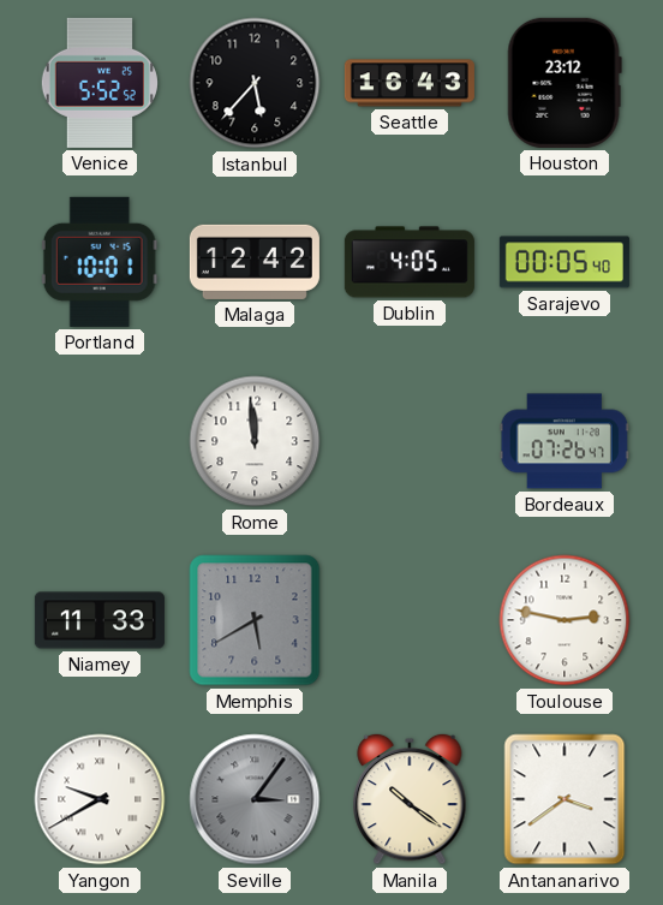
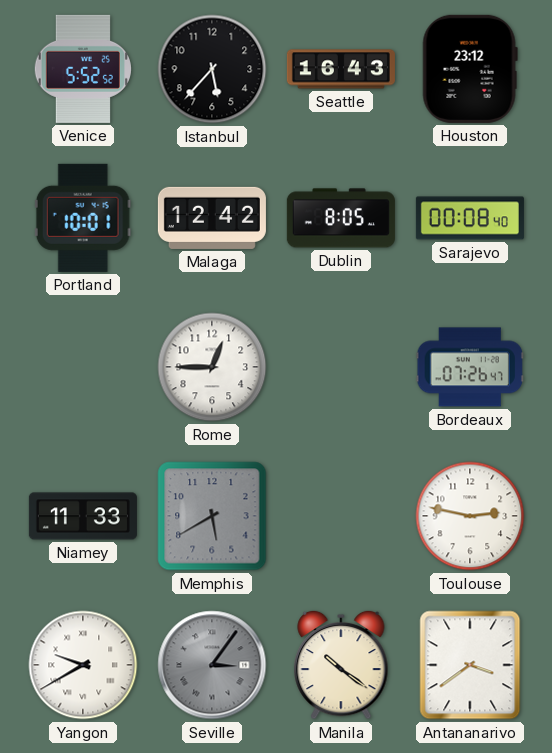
Dublin: 4:05 -> 8:05
Sarajevo: 00:05 -> 00:08
Rome: 11:59 -> 12:45
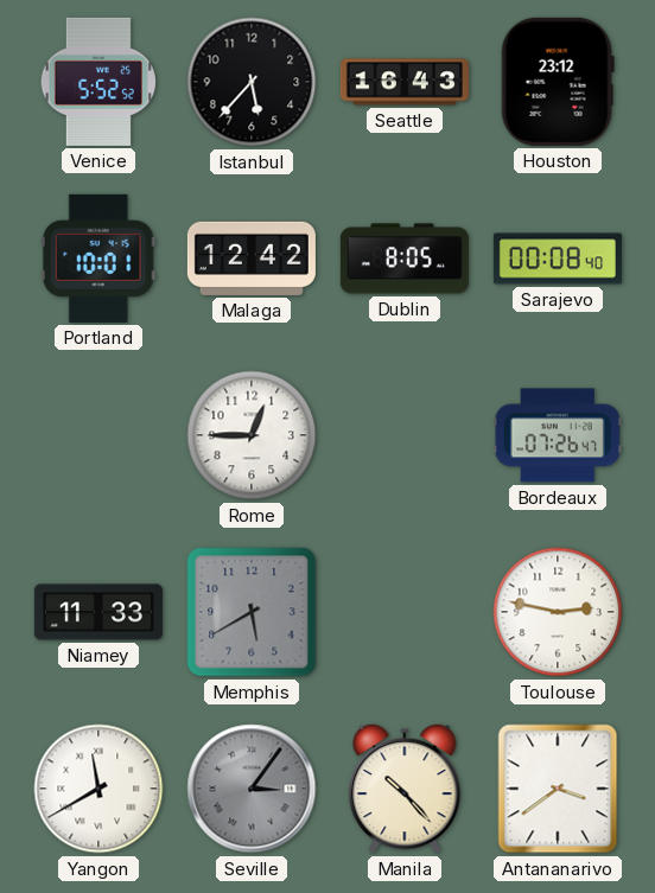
Yangon: 9:40 -> 11:40
Manila: 10:21 -> 10:23
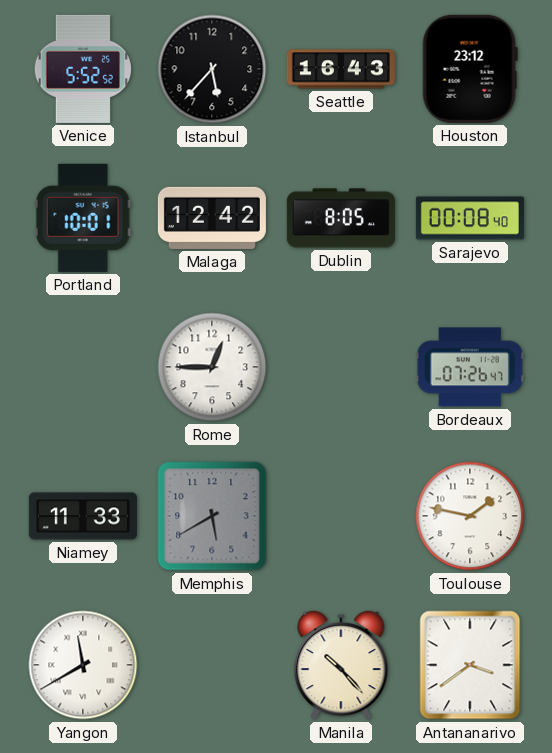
Toulouse: 2:47 -> 1:47
Seville: 3:06 -> none
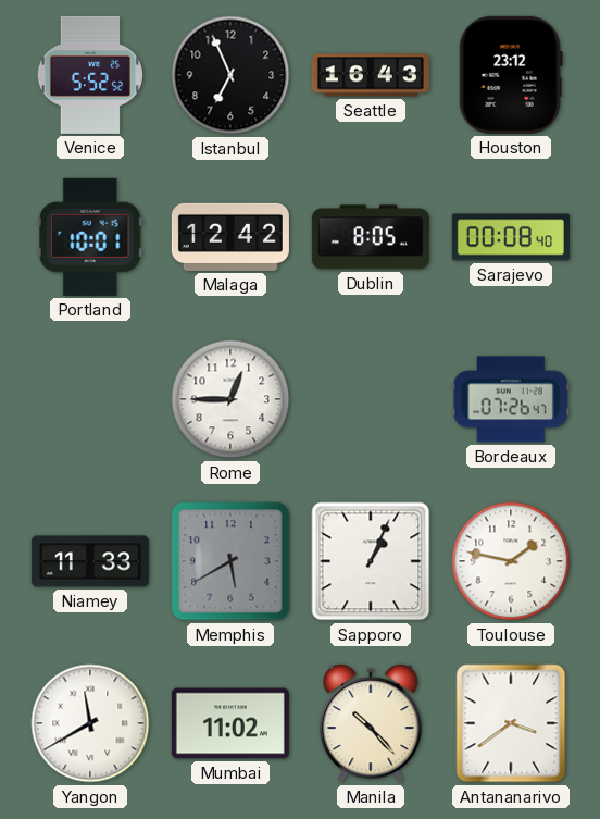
Istanbul: 5:37 -> 6:56
Sapporo: none -> 1:04
Mumbai: none -> 11:02
